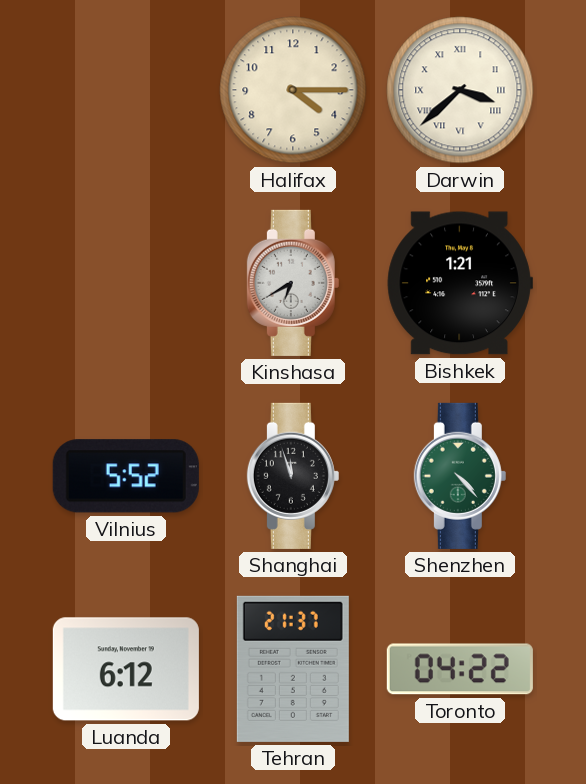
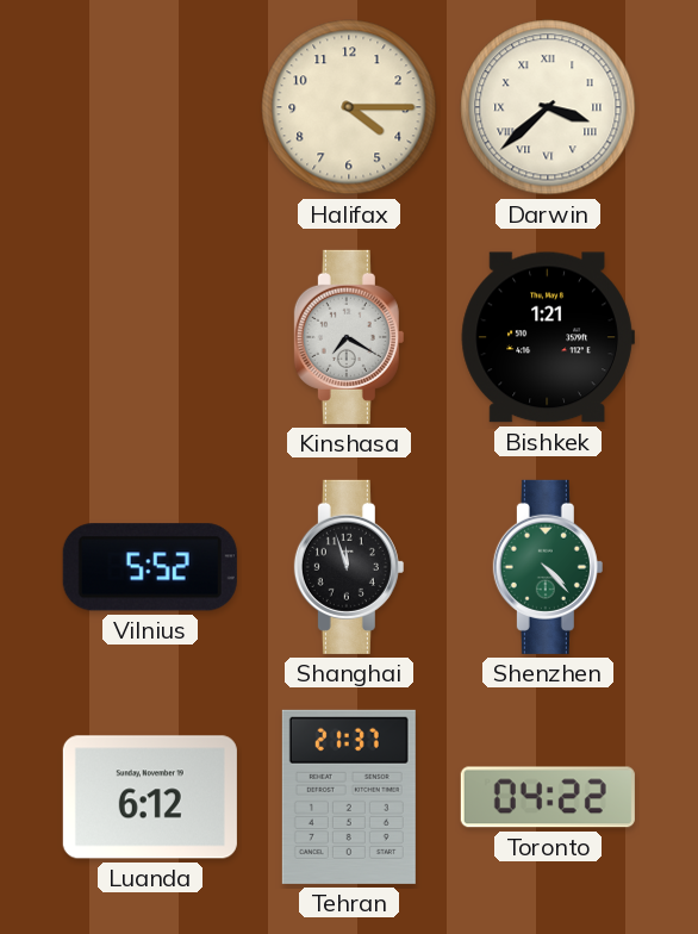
Kinshasa: 6:40 -> 7:20
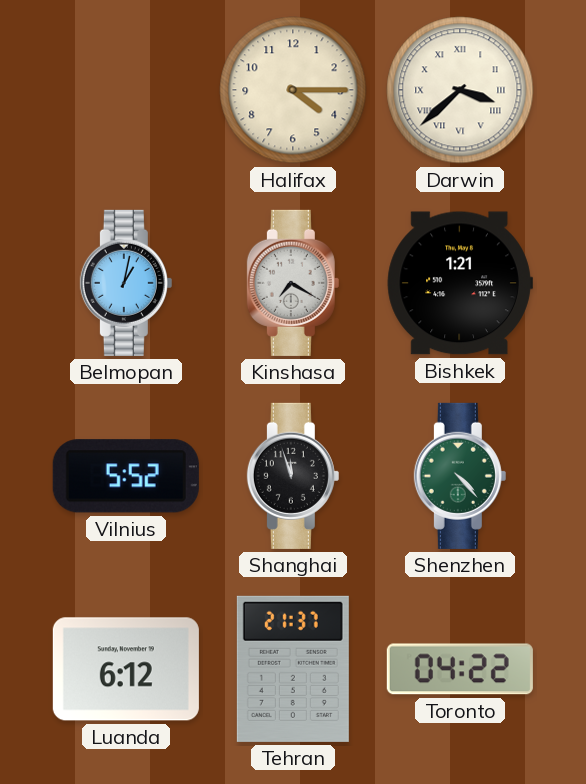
Belmopan: none -> 1:02
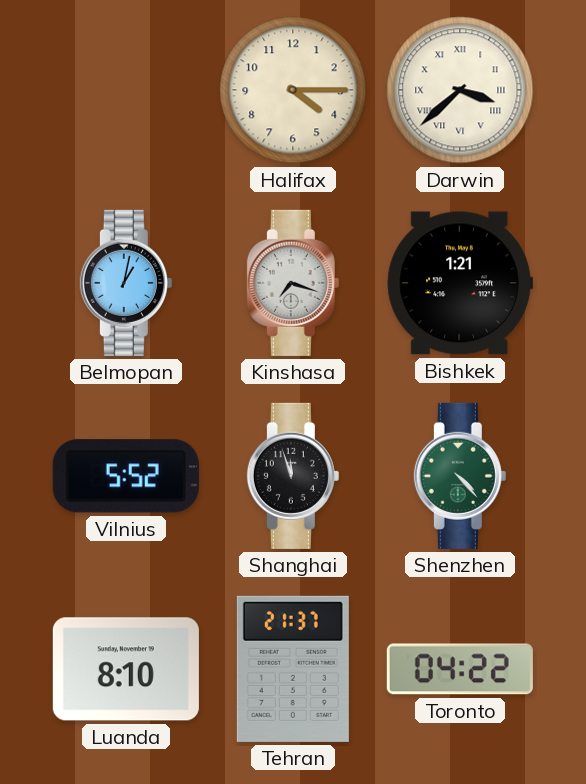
Kinshasa: 7:20 -> 7:18
Luanda: 6:12 -> 8:10
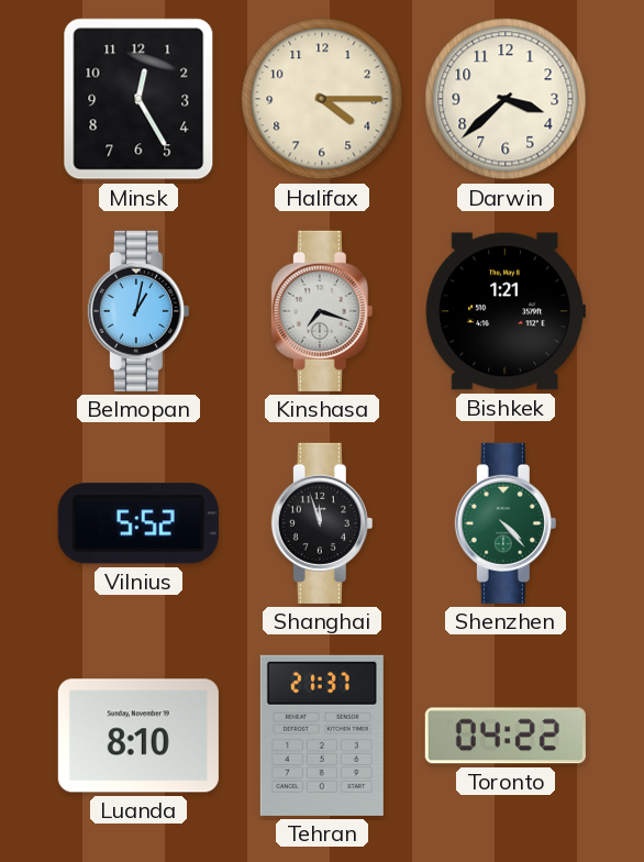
Minsk: none -> 12:25
Darwin numerals: Roman -> Arabic
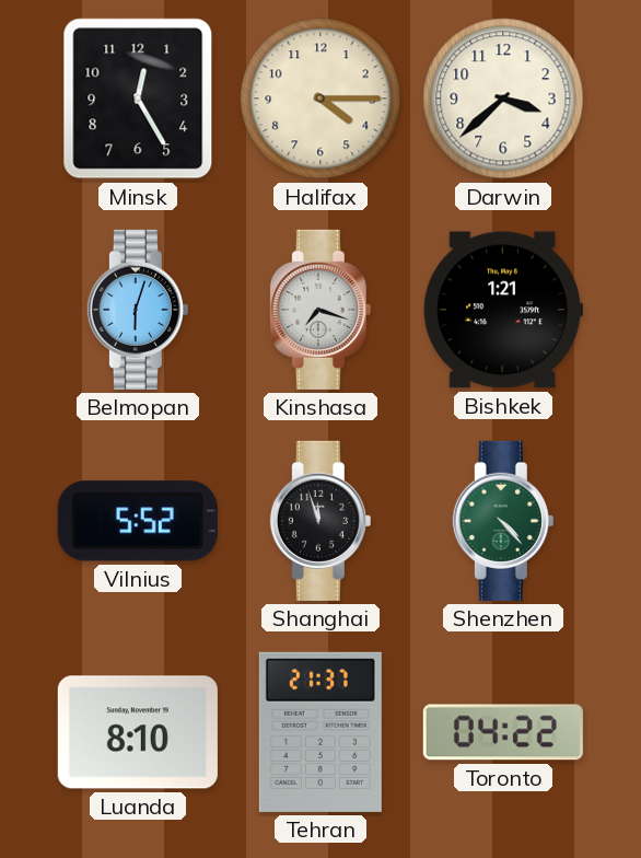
Belmopan: 1:02 -> 6:03
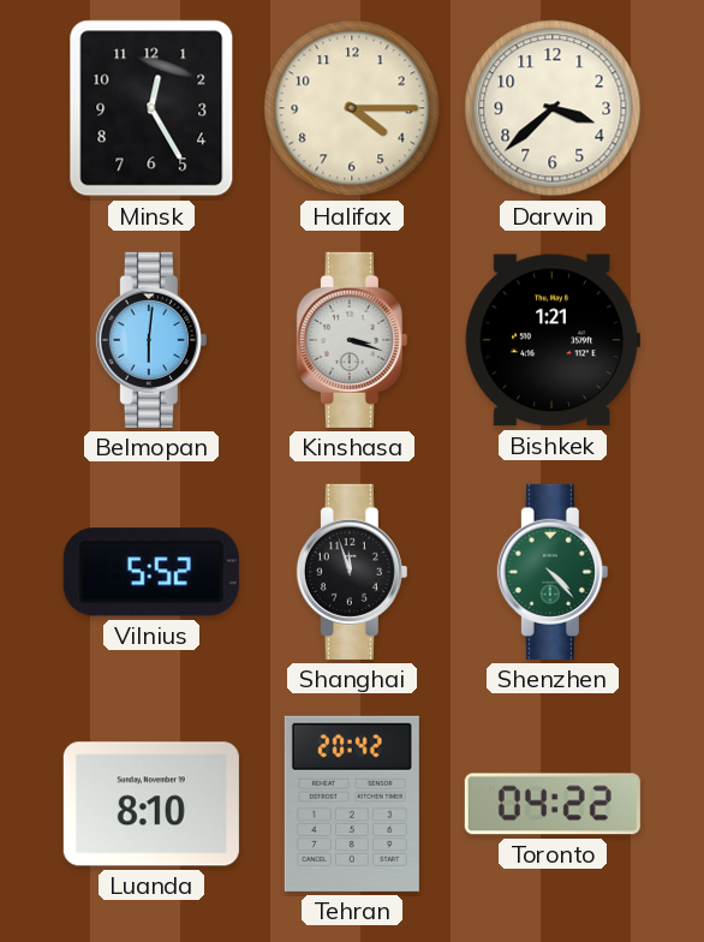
Belmopan: 6:03 -> 6:01
Kinshasa: 7:18 -> 3:18
Tehran: 21:37 -> 20:42
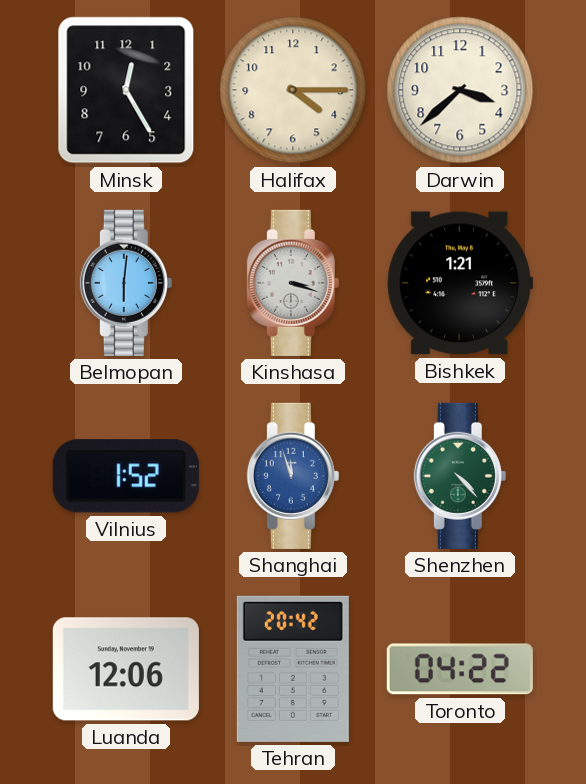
Vilnius: 5:52 -> 1:52
Shanghai dial: black -> blue
Luanda: 8:10 -> 12:06
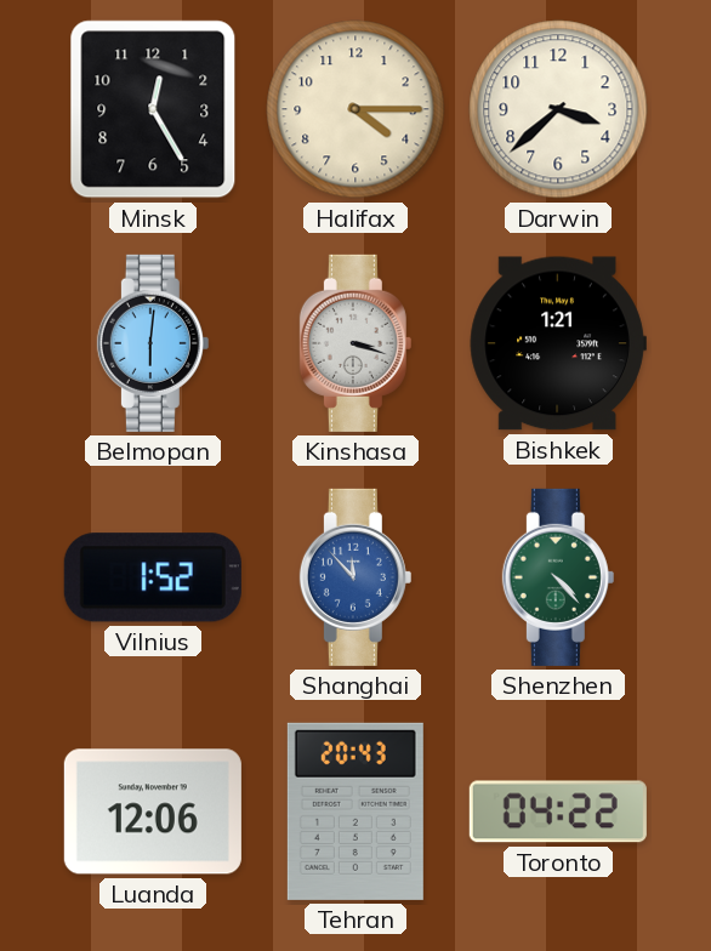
Shanghai: 11:57 -> 11:53
Tehran: 20:42 -> 20:43
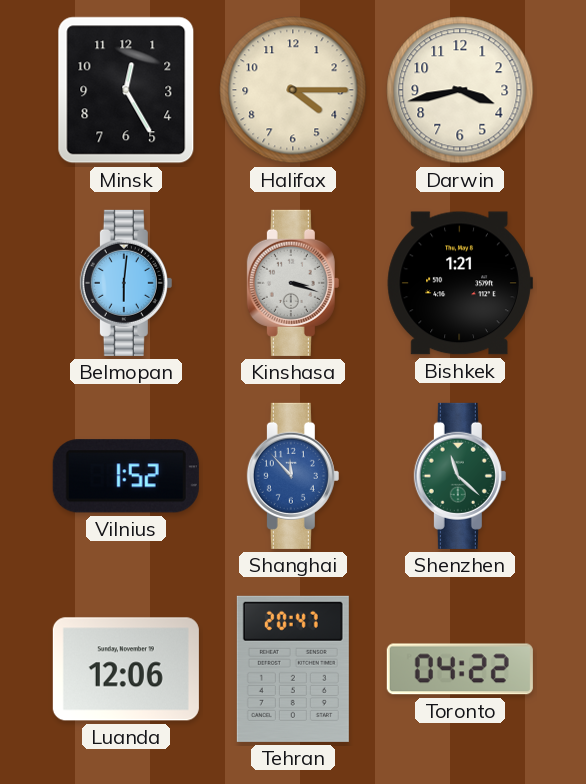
Darwin: 3:38 -> 3:43
Shenzhen: 4:23 -> 11:22
Tehran: 20:43 -> 20:47
